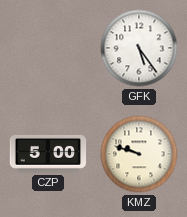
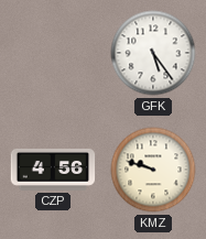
CZP: 5:00 -> 4:56
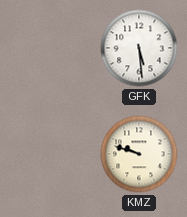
GFK: 5:24 -> 5:29
CZP: 4:56 -> none
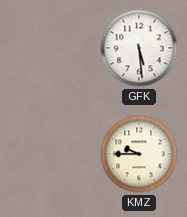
KMZ: 9:48 -> 9:45
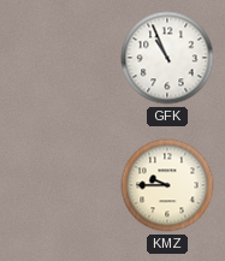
GFK: 5:29 -> 10:56
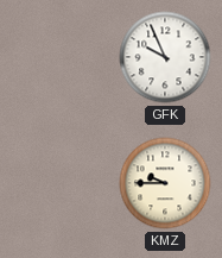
GFK: 10:56 -> 9:56
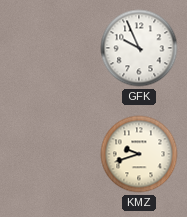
KMZ: 9:45 -> 9:42
